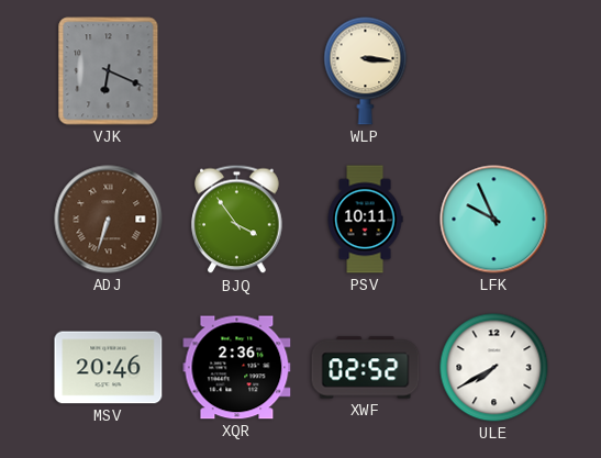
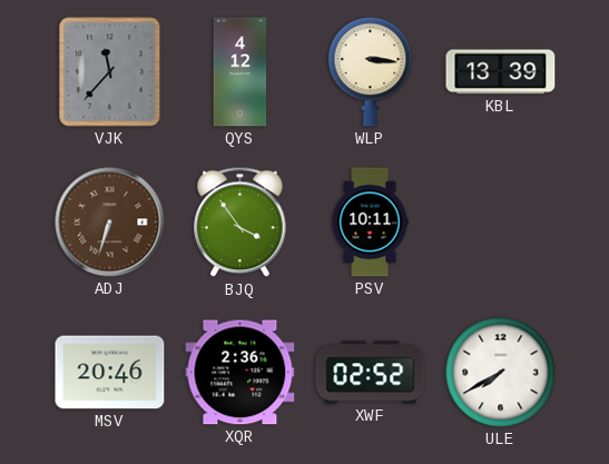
VJK: 6:19 -> 11:37
QYS: none -> 4:12
KBL: none -> 13:39
LFK: 9:56 -> none
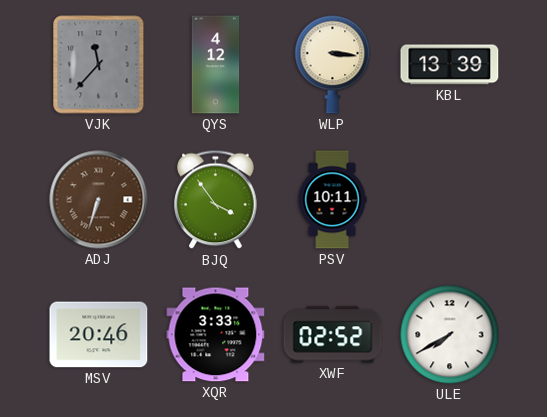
XQR: 2:36 -> 3:33
